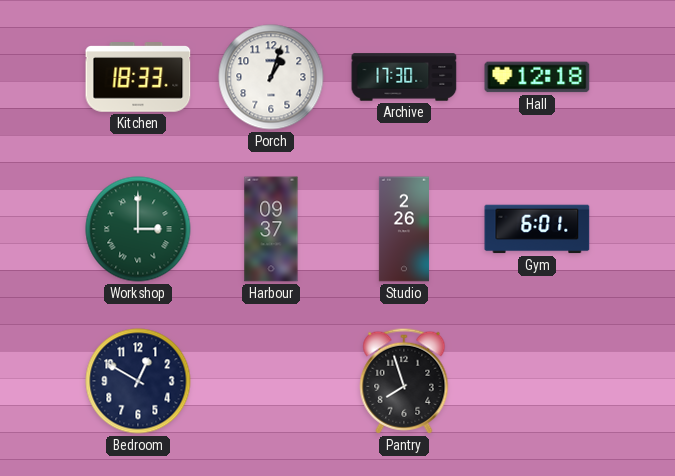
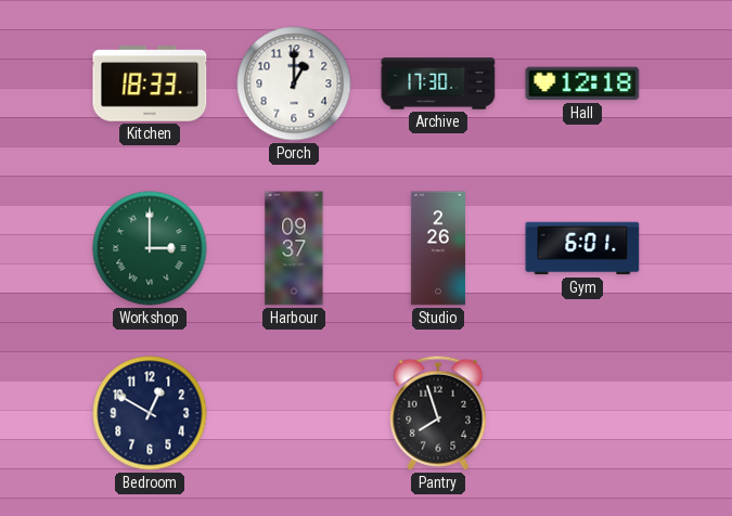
Porch: 1:03 -> 1:00
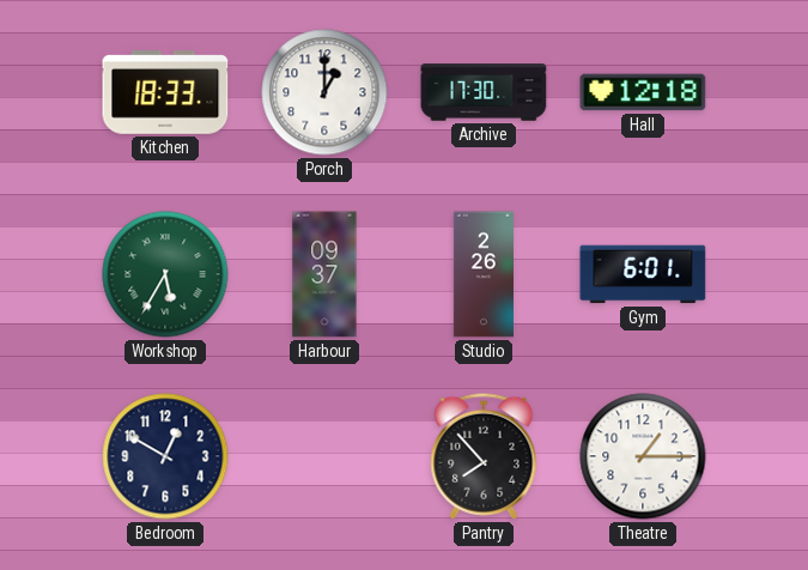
Workshop: 3:00 -> 5:35
Pantry: 7:57 -> 7:53
Theatre: none -> 1:15
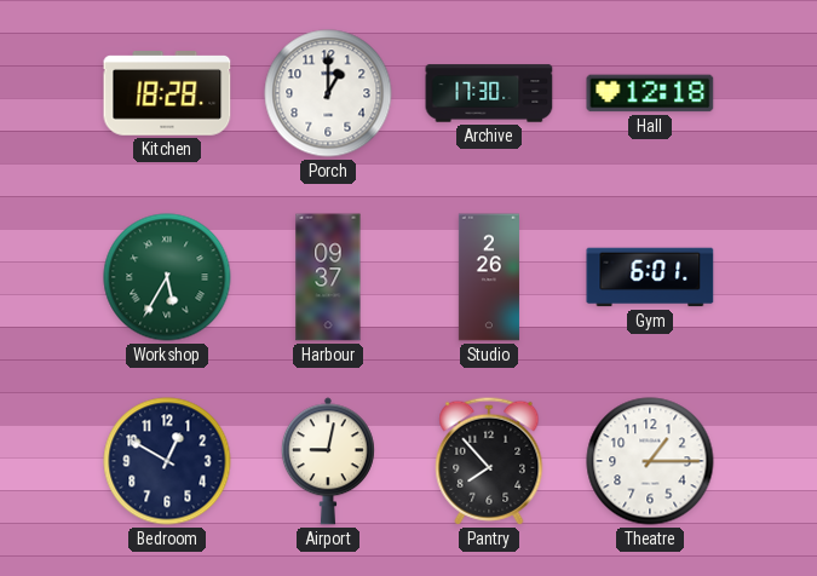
Kitchen: 18:33 -> 18:28
Airport: none -> 9:02
